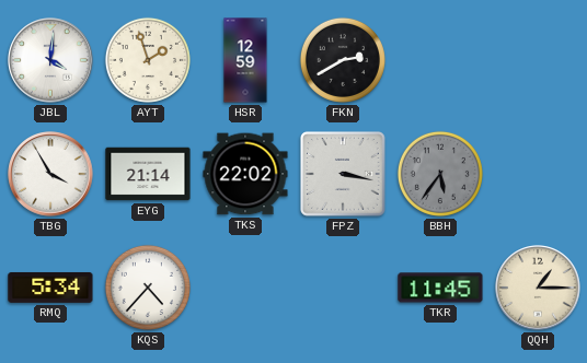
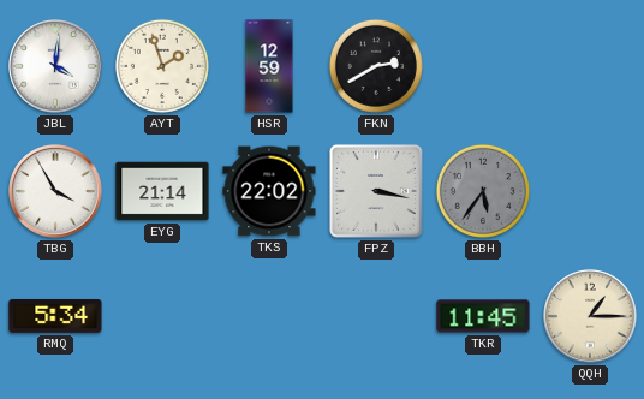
KQS: 4:37 -> none
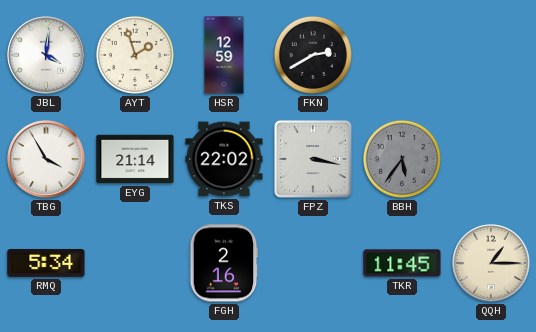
FGH: none -> 2:16
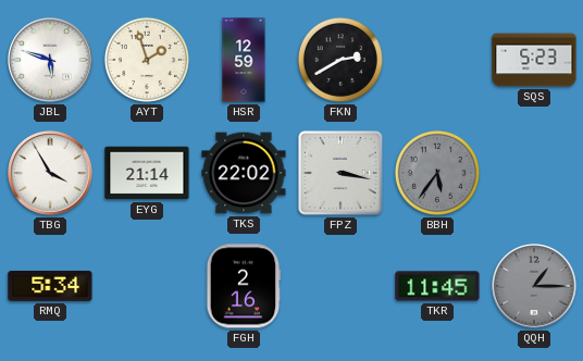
JBL: 4:01 -> 5:48
SQS: none -> 5:23
QQH dial: cream -> grey
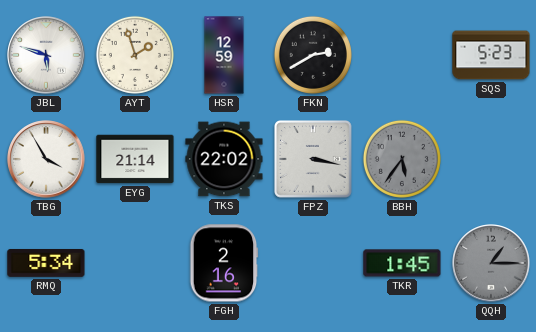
TKR: 11:45 -> 1:45
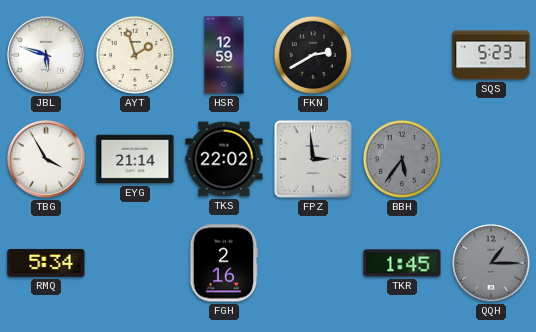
FPZ: 3:17 -> 2:59
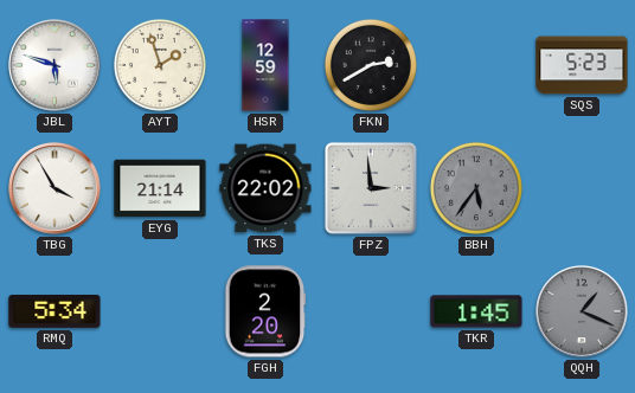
FGH: 2:16 -> 2:20
QQH: 1:15 -> 1:19
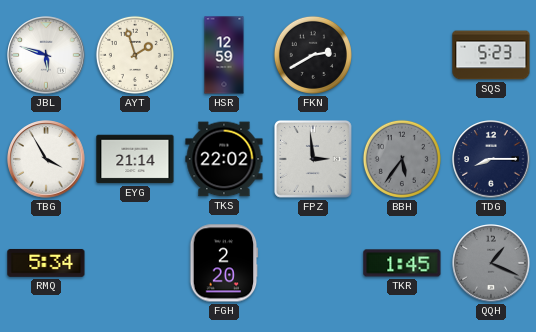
TDG: none -> 8:15
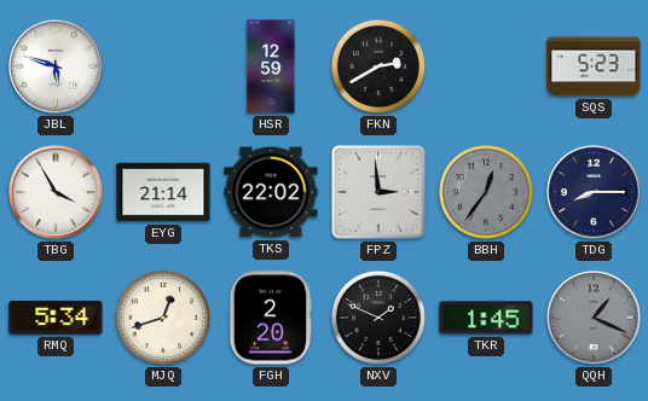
AYT: 1:57 -> none
BBH: 5:36 -> 12:36
MJQ: none -> 12:42
NXV: none -> 1:49
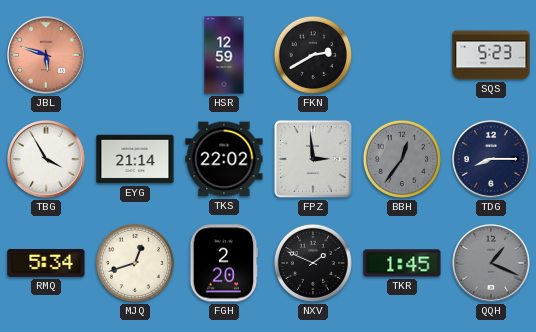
JBL dial: white -> salmon
